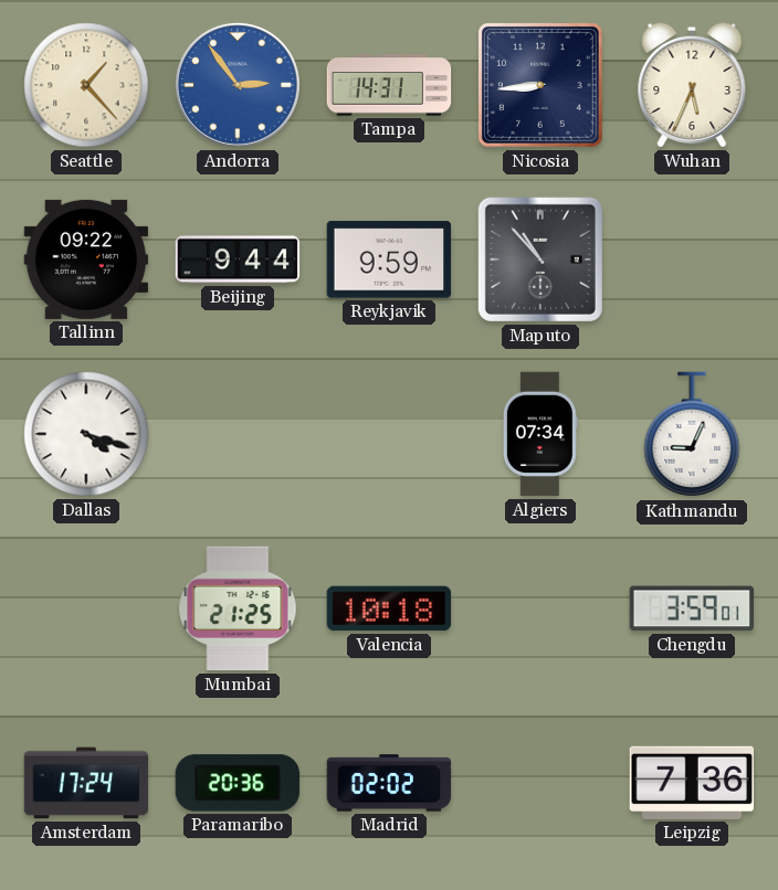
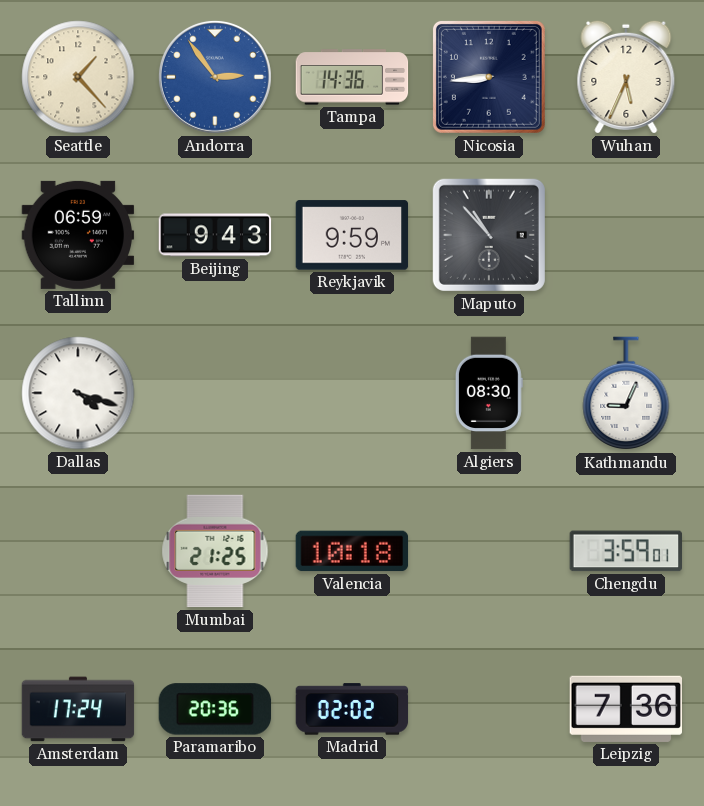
Tampa: 14:31 -> 14:36
Tallinn: 09:22 -> 06:59
Beijing: 9:44 -> 9:43
Algiers: 07:34 -> 08:30
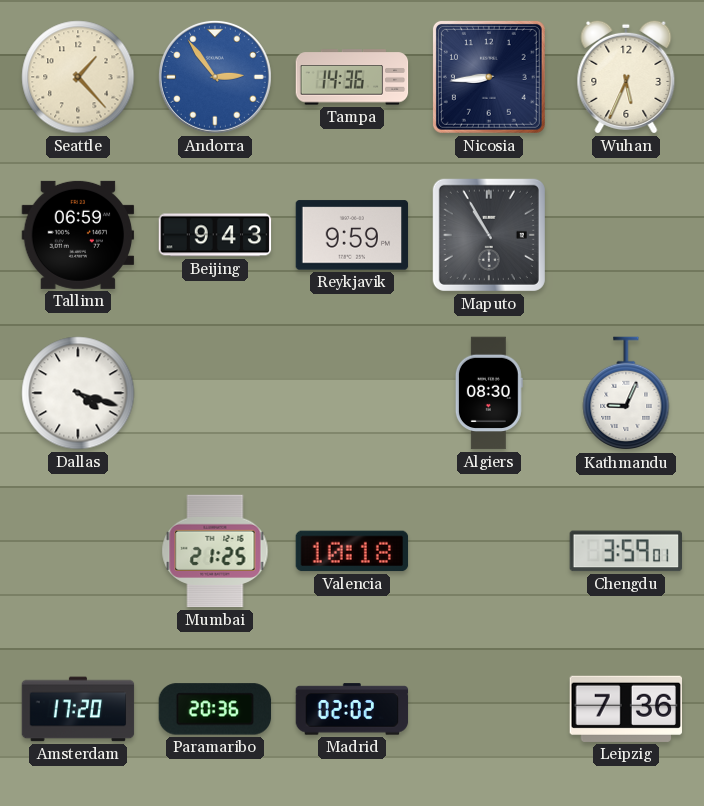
Maputo: 10:53 -> 10:55
Amsterdam: 17:24 -> 17:20
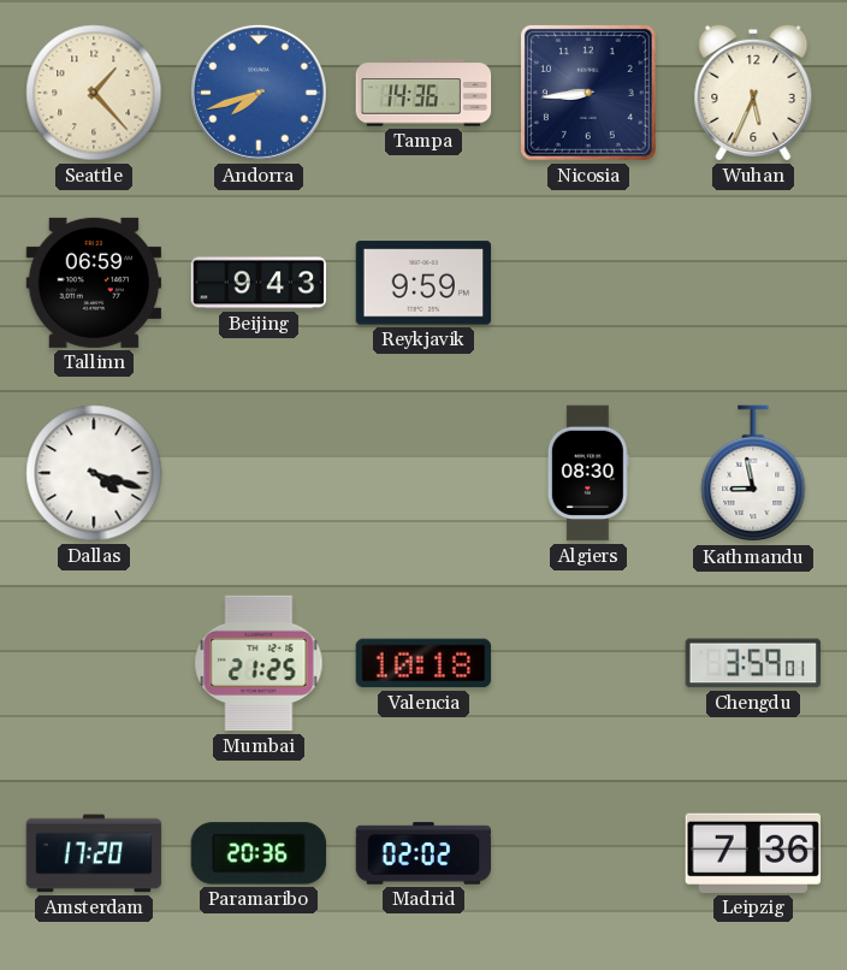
Andorra: 2:54 -> 7:42
Maputo: 10:55 -> none
Kathmandu: 9:04 -> 8:58
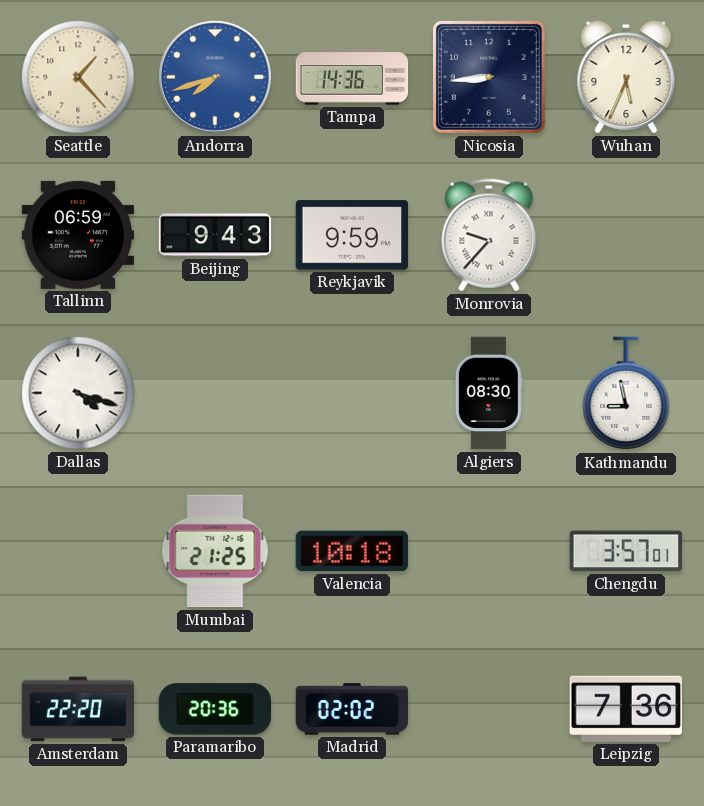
Monrovia: none -> 9:37
Chengdu: 3:59 -> 3:57
Amsterdam: 17:20 -> 22:20
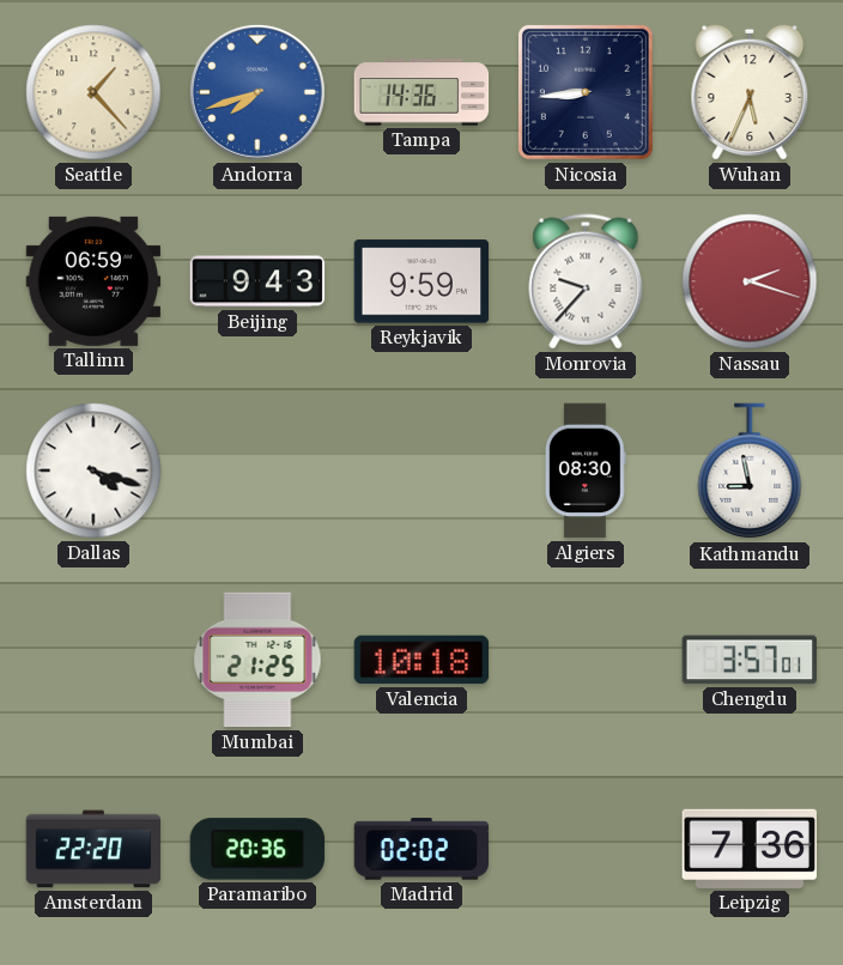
Nassau: none -> 2:18
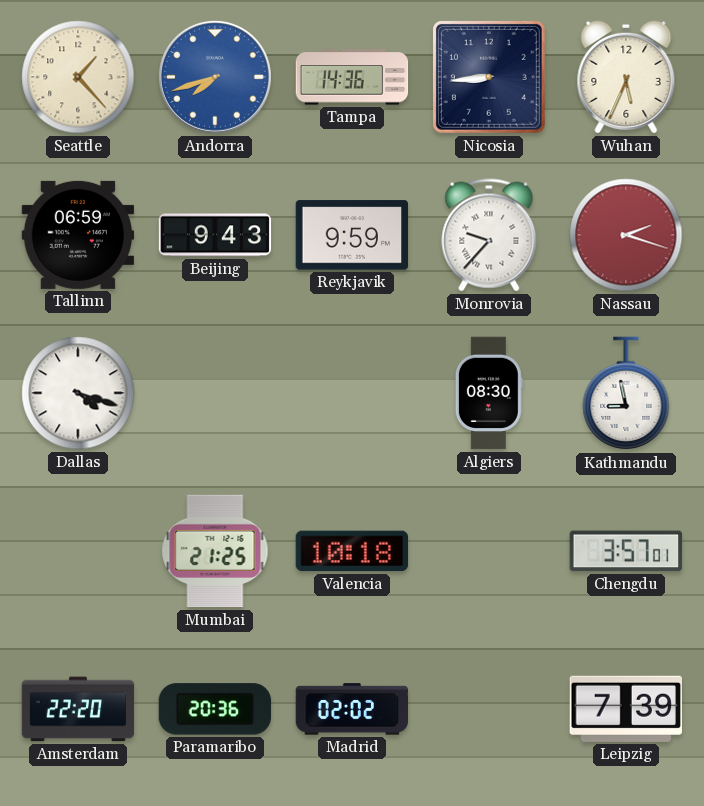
Leipzig: 7:36 -> 7:39
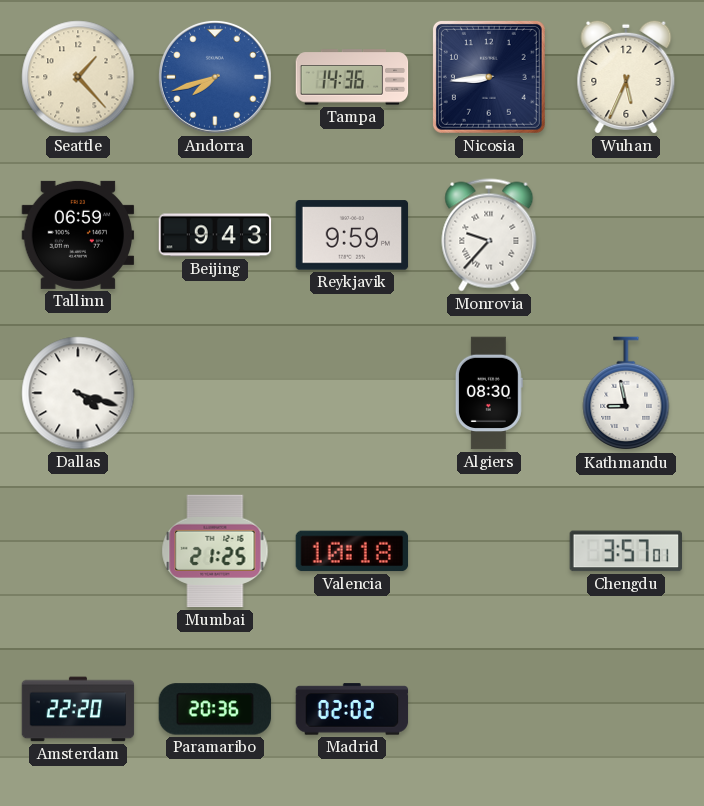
Nassau: 2:18 -> none
Leipzig: 7:39 -> none
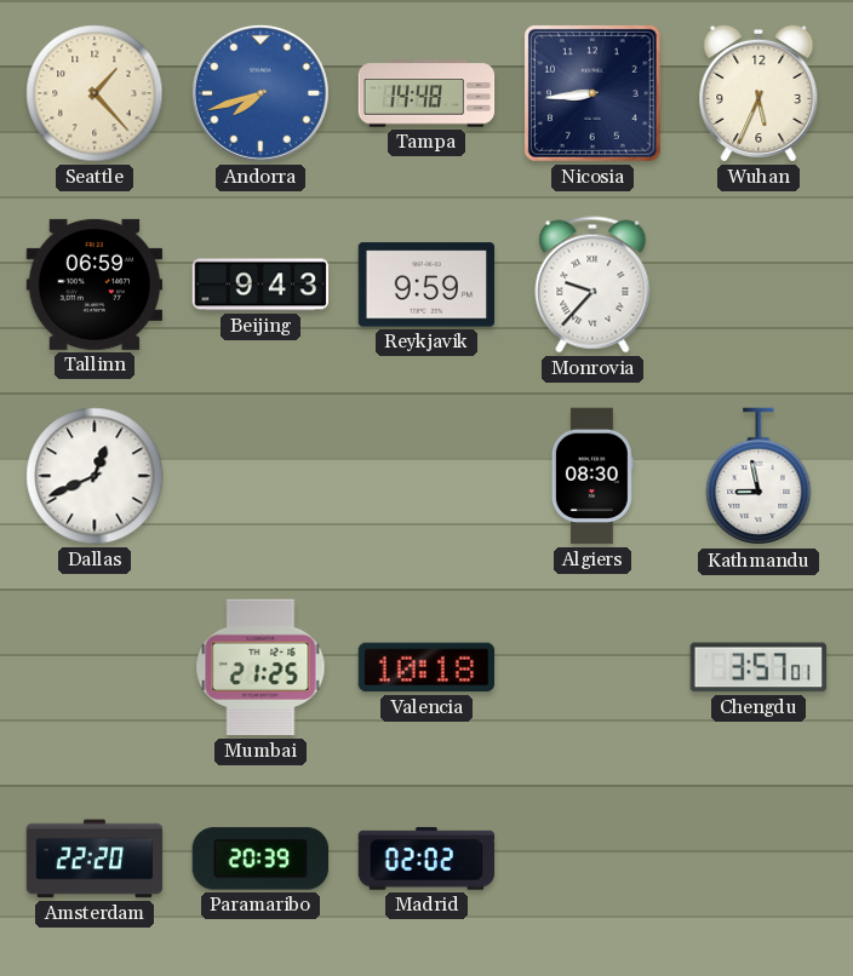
Tampa: 14:36 -> 14:48
Dallas: 4:18 -> 12:41
Paramaribo: 20:36 -> 20:39
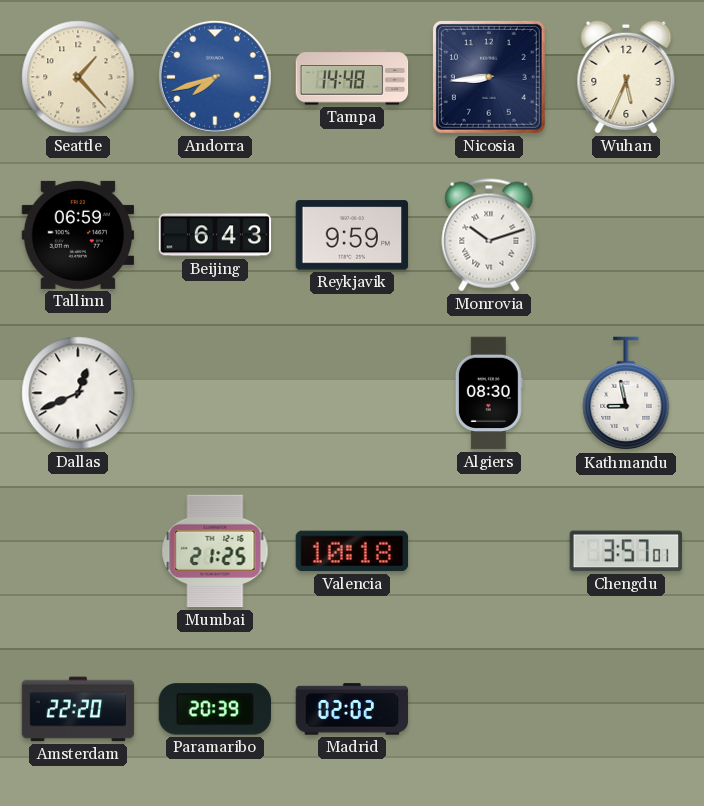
Beijing: 9:43 -> 6:43
Monrovia: 9:37 -> 10:12
